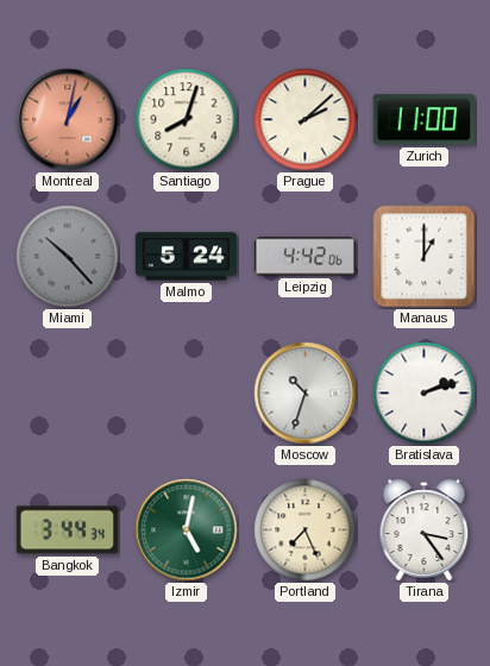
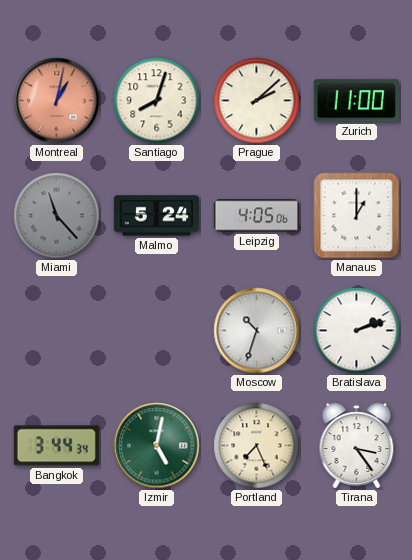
Miami: 10:23 -> 11:23
Leipzig: 4:42 -> 4:05
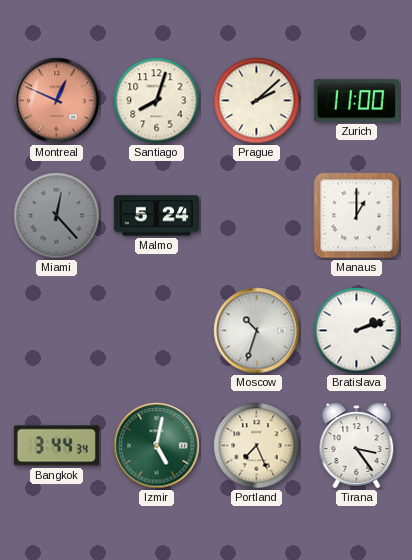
Montreal: 1:02 -> 12:49
Miami: 11:23 -> 12:23
Leipzig: 4:05 -> none
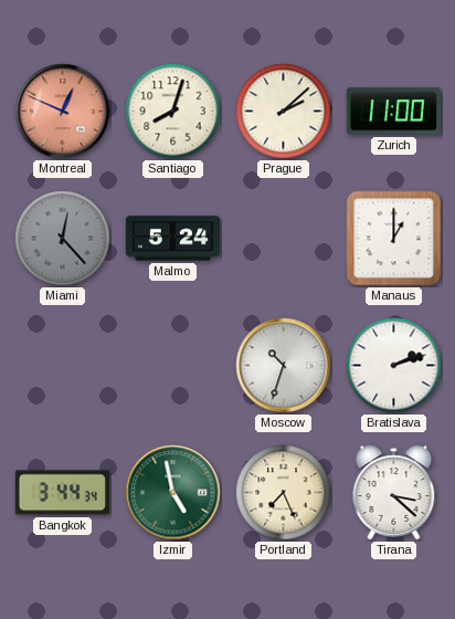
Izmir: 5:02 -> 4:58
Tirana: 3:24 -> 3:22
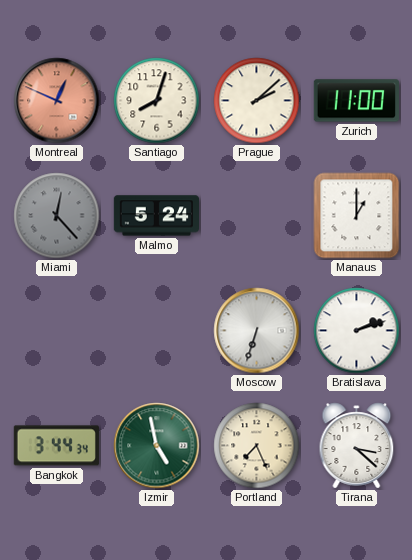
Moscow: 10:33 -> 6:33
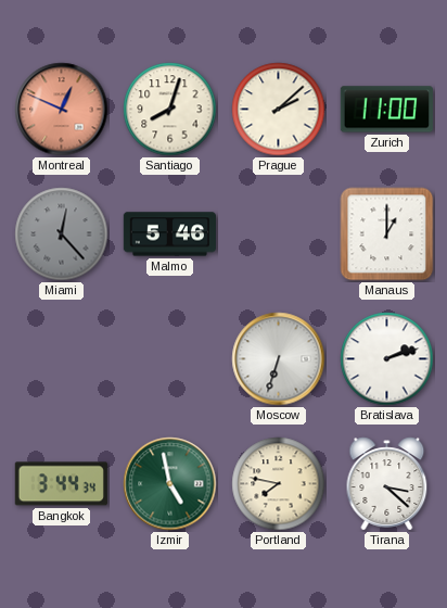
Malmo: 5:24 -> 5:46
Portland: 7:26 -> 7:47
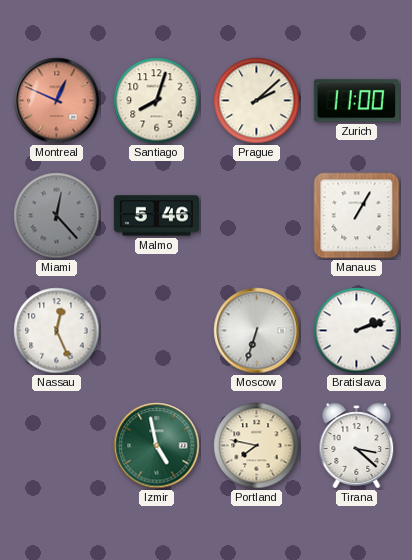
Manaus: 1:00 -> 1:05
Nassau: none -> 12:26
Bangkok: 3:44 -> none
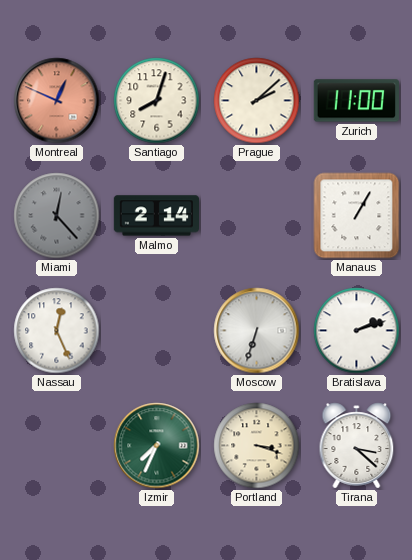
Malmo: 5:46 -> 2:14
Izmir: 4:58 -> 7:34
Portland: 7:47 -> 3:18
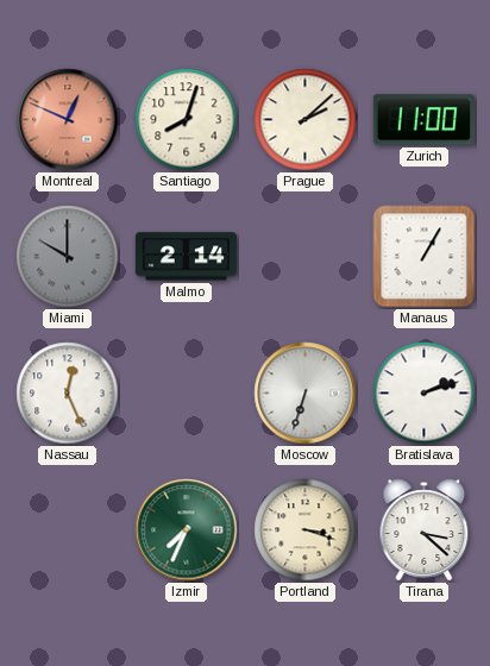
Miami: 12:23 -> 10:00
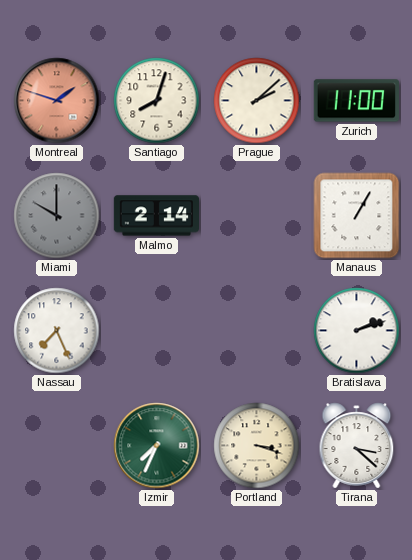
Montreal: 12:49 -> 1:48
Nassau: 12:26 -> 7:26
Moscow: 6:33 -> none
